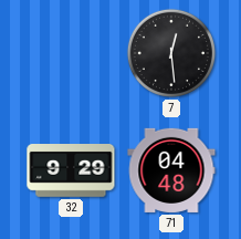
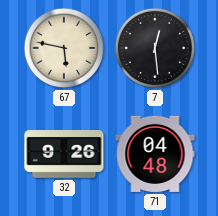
67: none -> 5:47
32: 9:29 -> 9:26
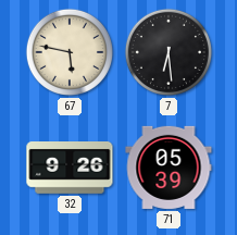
7: 12:29 -> 6:29
71: 04:48 -> 05:39
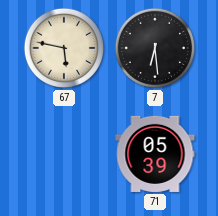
32: 9:26 -> none
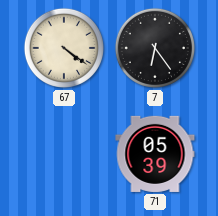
67: 5:47 -> 4:21
7: 6:29 -> 6:24
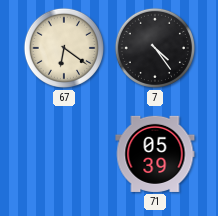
67: 4:21 -> 6:21
7: 6:24 -> 4:24
